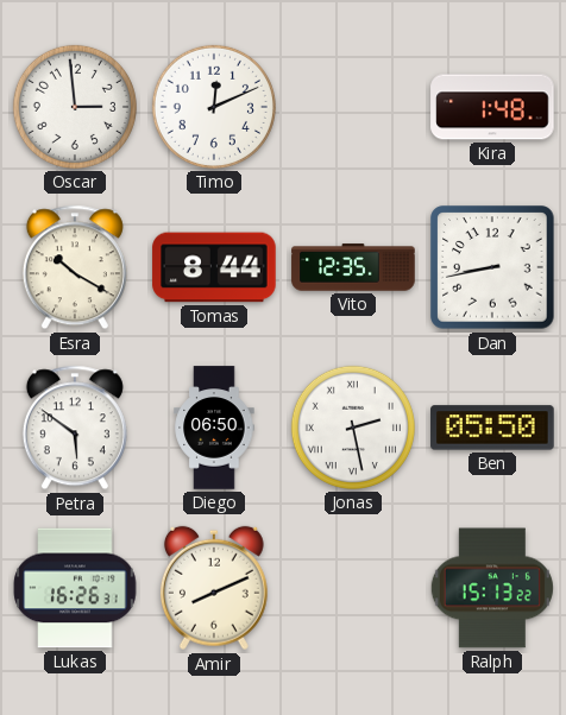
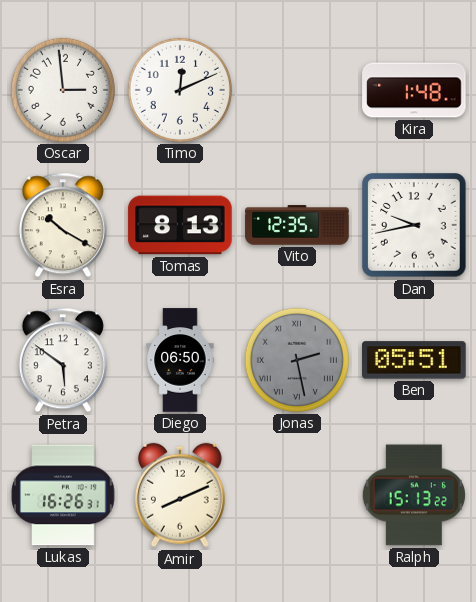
Tomas: 8:44 -> 8:13
Dan: 8:43 -> 9:43
Jonas dial: white -> grey
Ben: 05:50 -> 05:51
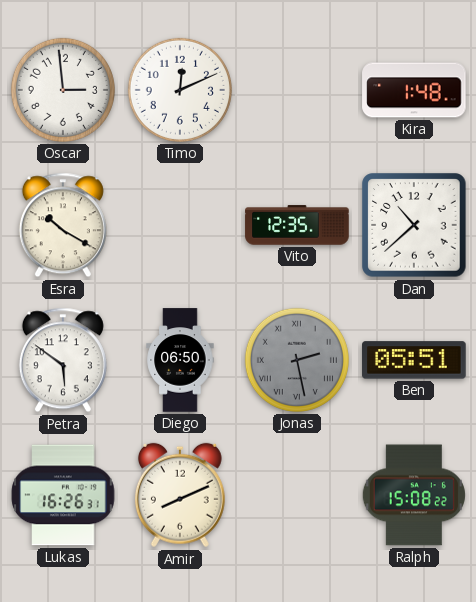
Tomas: 8:13 -> none
Dan: 9:43 -> 10:38
Ralph: 15:13 -> 15:08
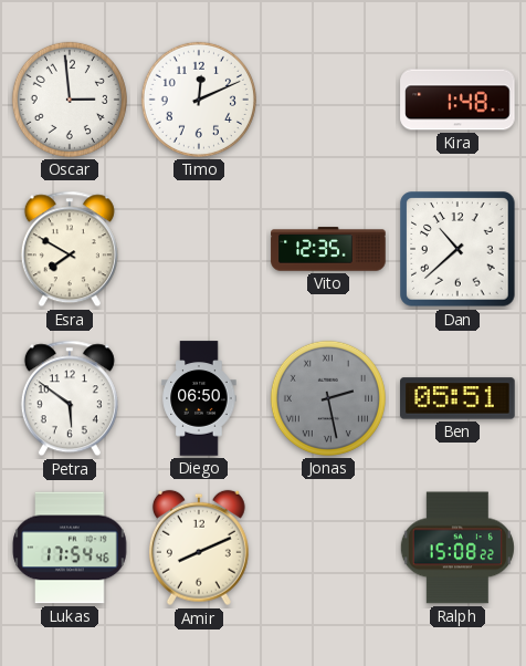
Esra: 10:20 -> 7:50
Lukas: 16:26 -> 17:54
